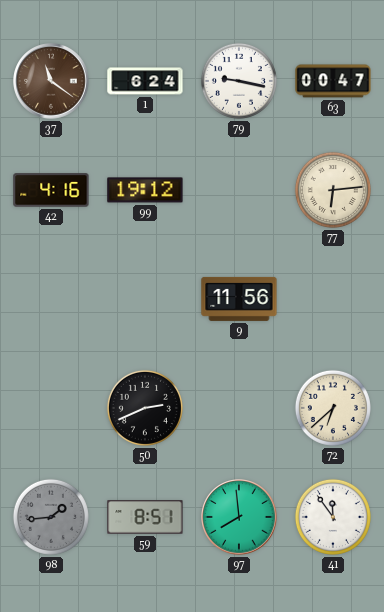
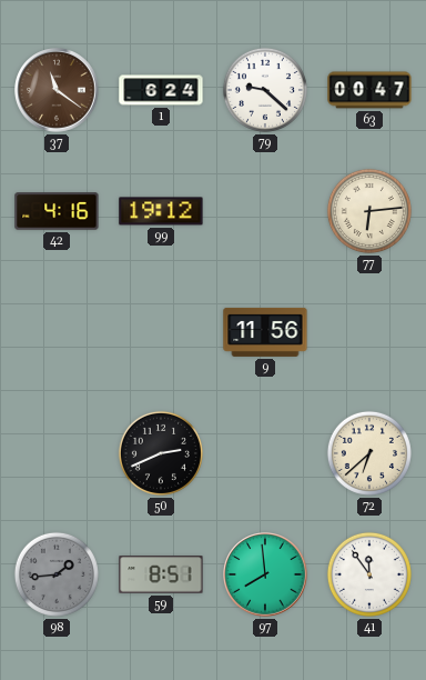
79: 9:17 -> 9:22
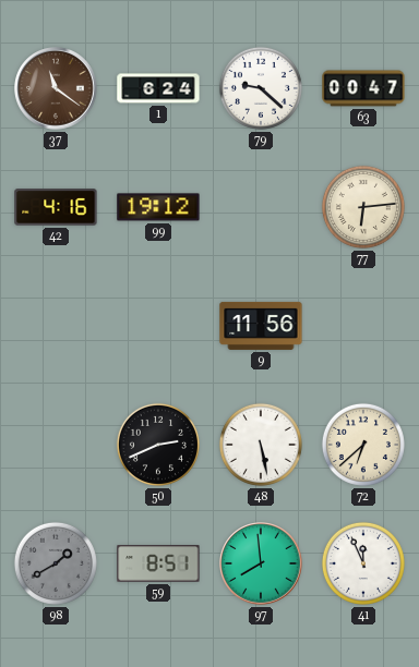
48: none -> 5:28
98: 1:44 -> 1:40
41: 11:54 -> 11:56
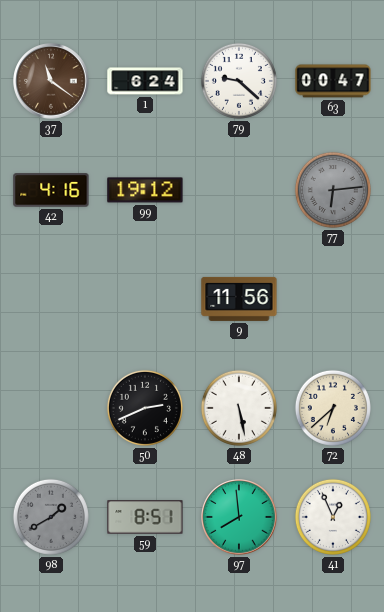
77 dial: cream -> grey
41: 11:56 -> 12:56
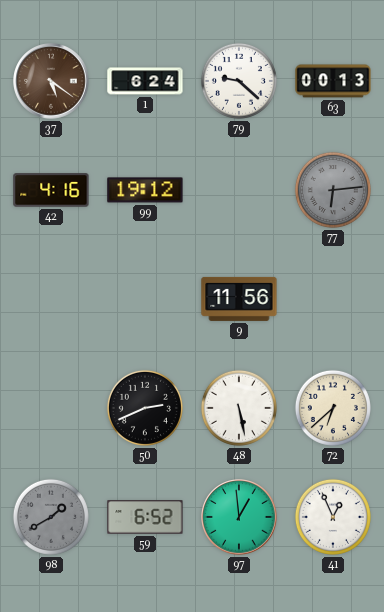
37: 11:21 -> 5:21
63: 00:47 -> 00:13
59: 8:51 -> 6:52
97: 7:59 -> 12:59
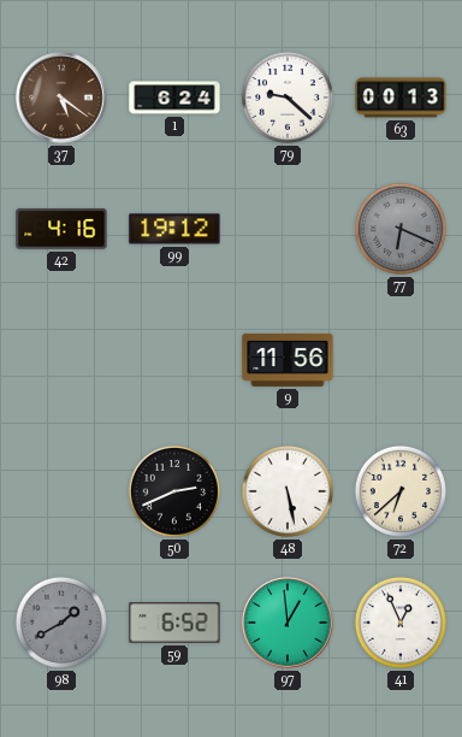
77: 6:14 -> 6:19
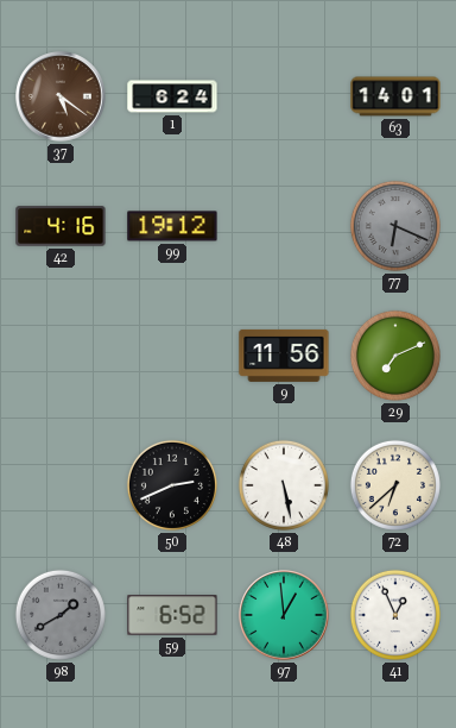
79: 9:22 -> none
63: 00:13 -> 14:01
29: none -> 7:11
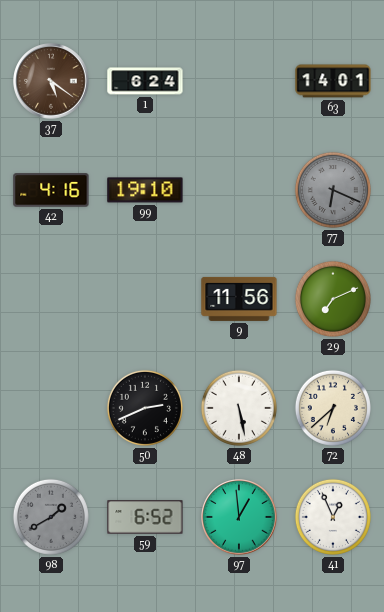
99: 19:12 -> 19:10
